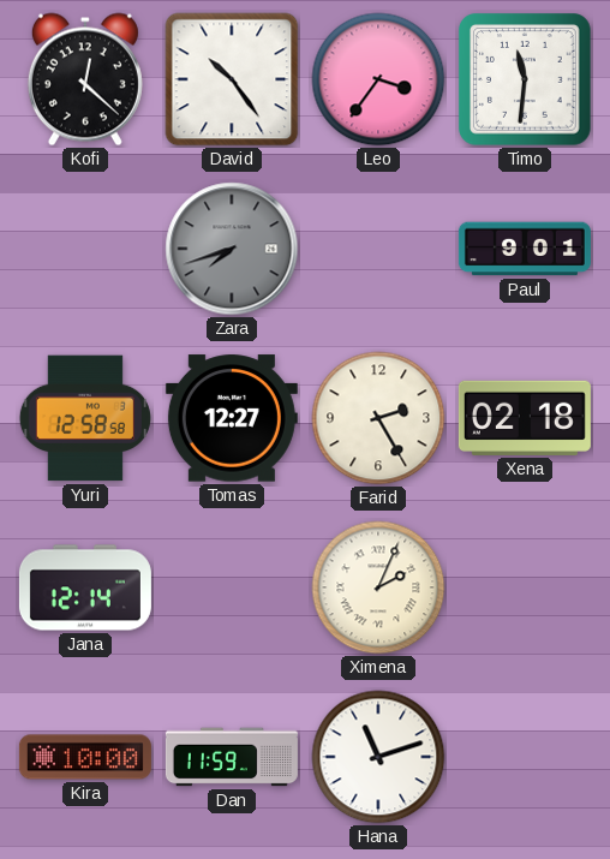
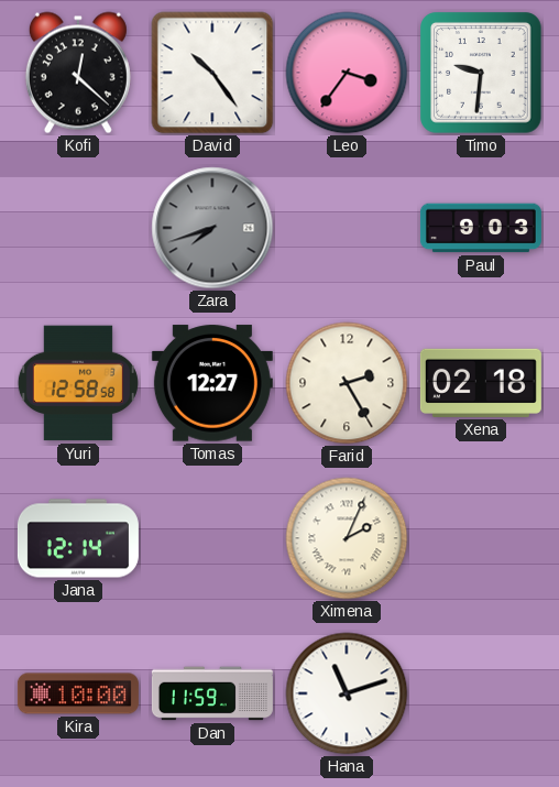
Timo: 11:31 -> 9:31
Paul: 9:01 -> 9:03
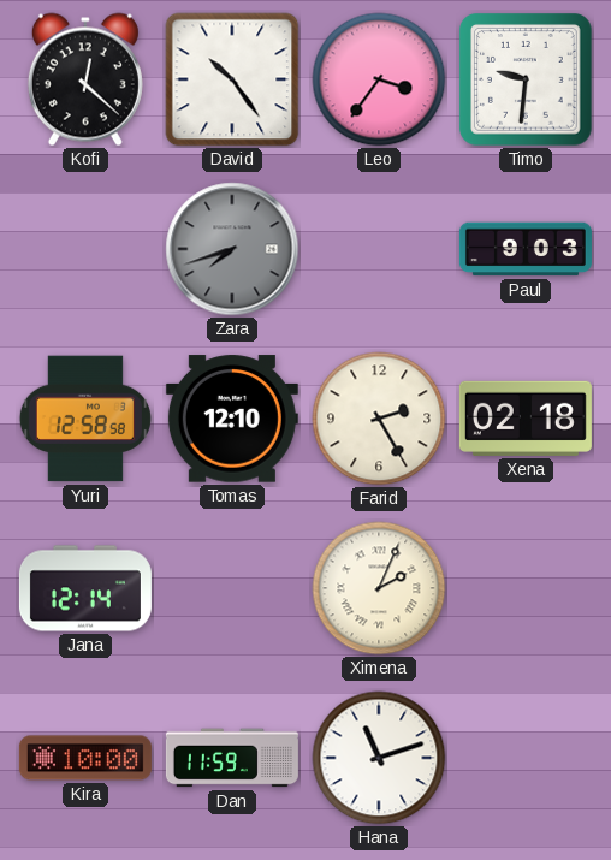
Tomas: 12:27 -> 12:10
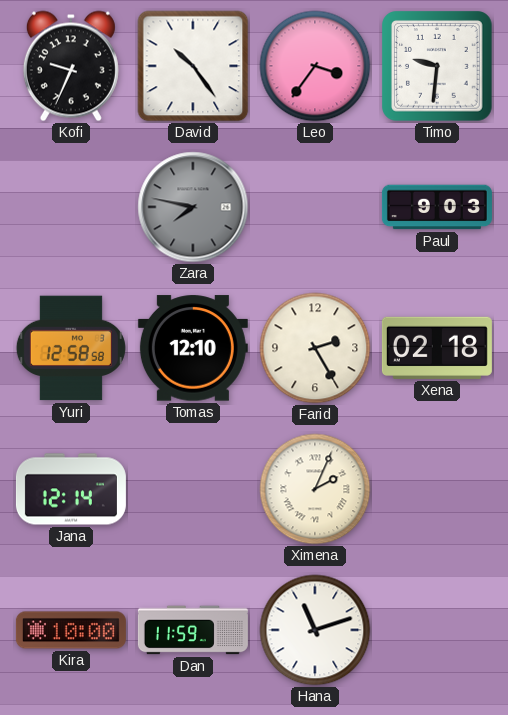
Kofi: 12:22 -> 9:34
Zara: 7:42 -> 7:47
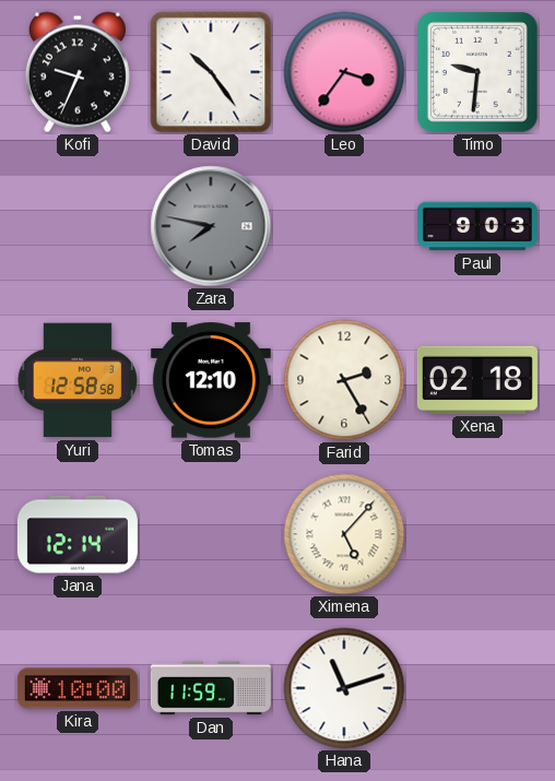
Ximena: 2:04 -> 5:07
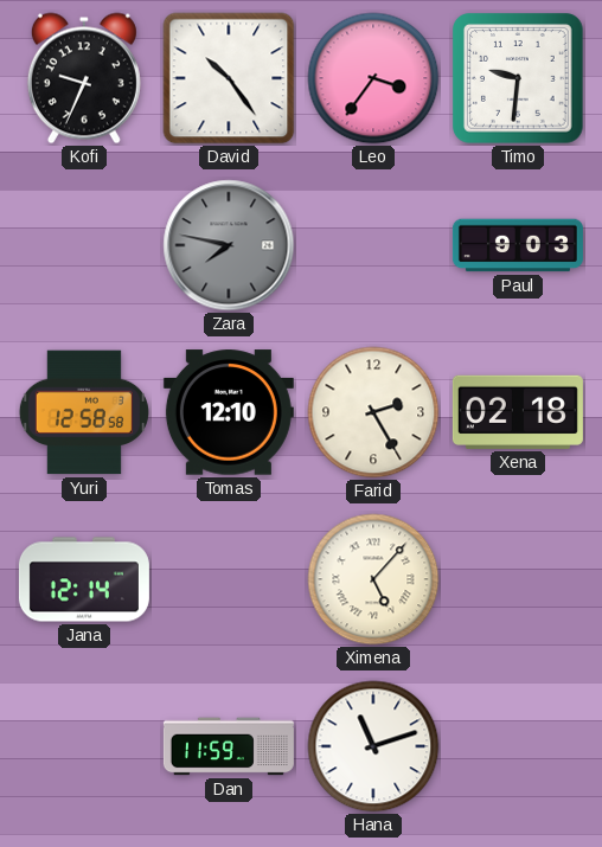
Kira: 10:00 -> none
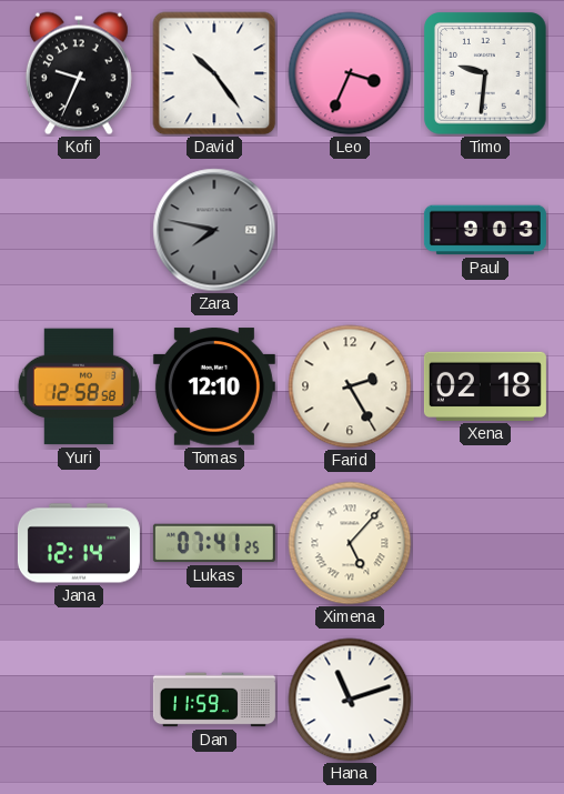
Leo: 3:36 -> 3:34
Lukas: none -> 07:41
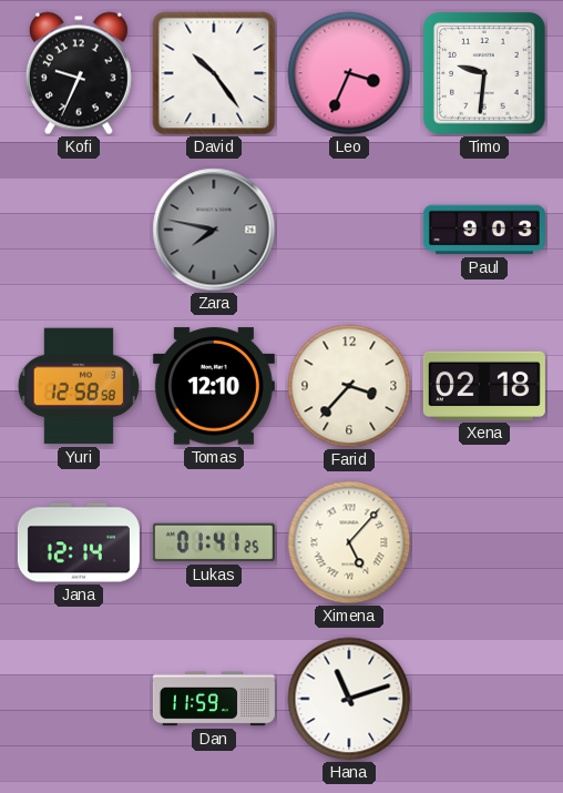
Farid: 2:25 -> 3:37
Lukas: 07:41 -> 01:41
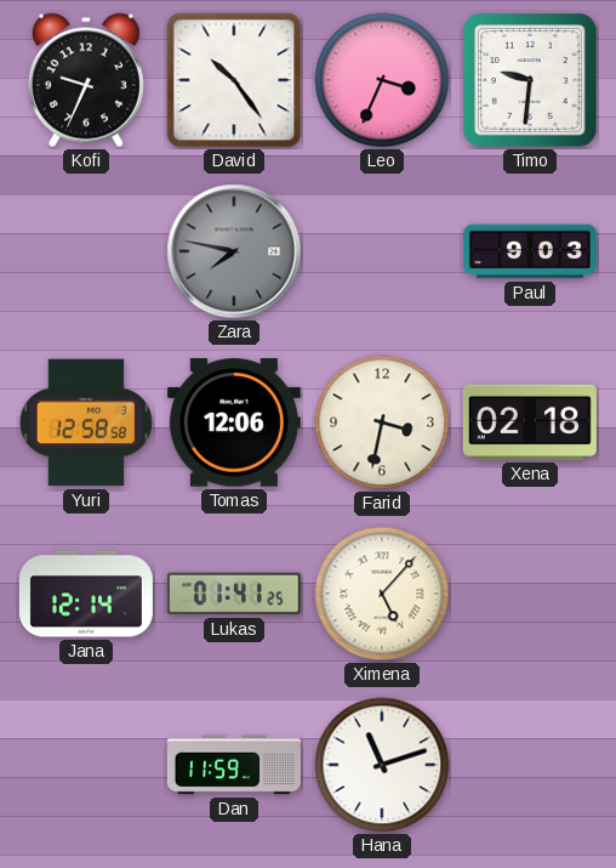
Tomas: 12:10 -> 12:06
Farid: 3:37 -> 3:32
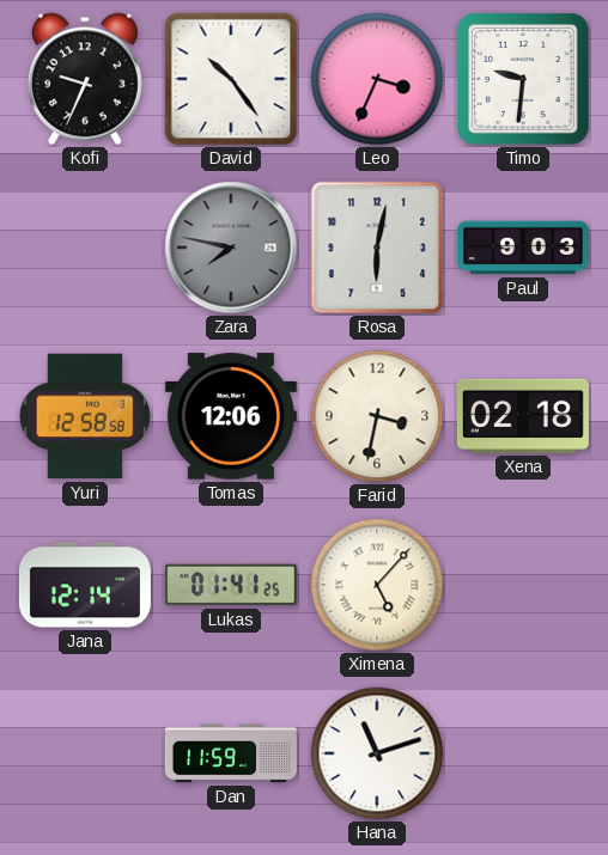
Rosa: none -> 6:02
